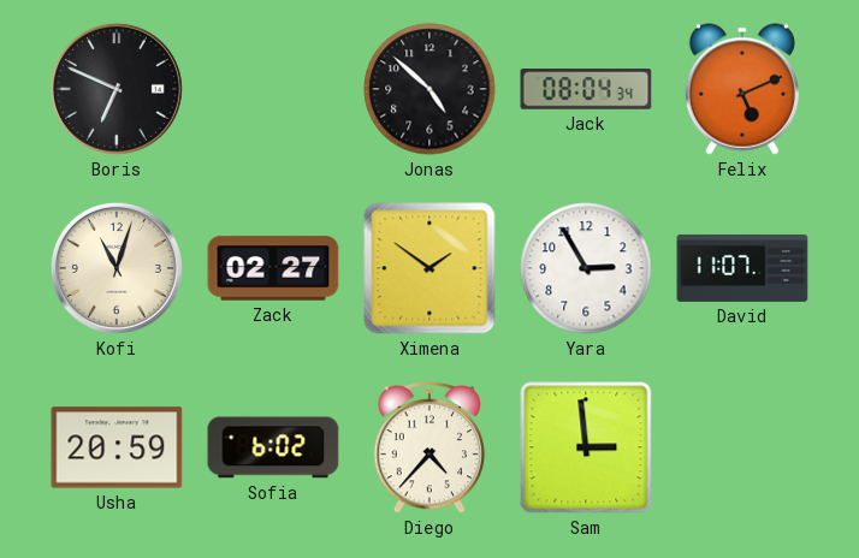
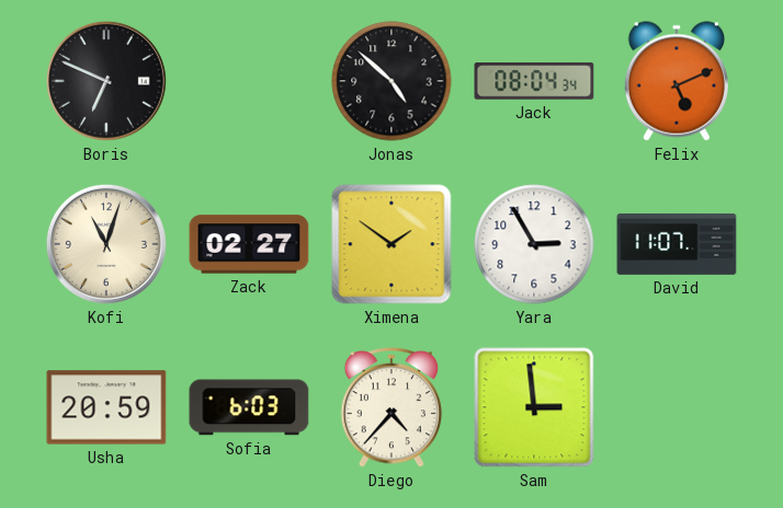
Sofia: 6:02 -> 6:03
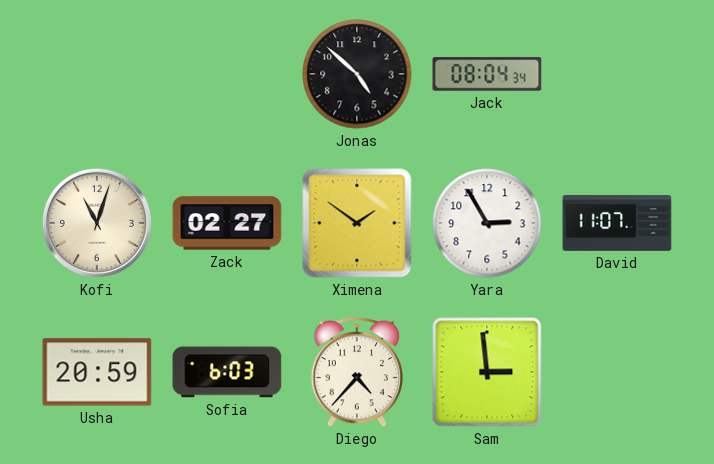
Boris: 6:49 -> none
Felix: 5:11 -> none
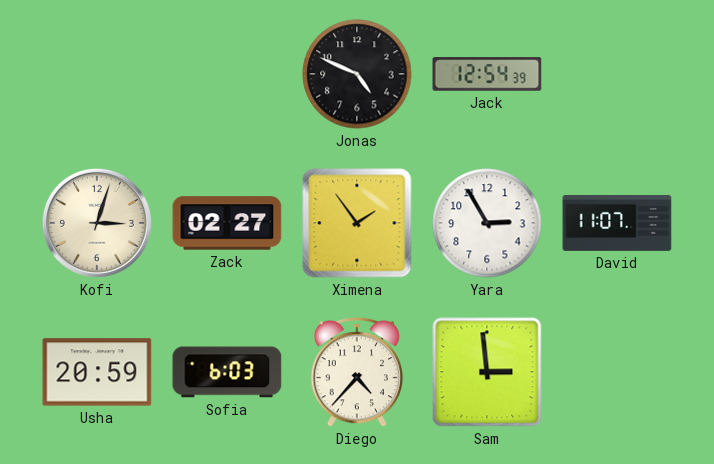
Jonas: 4:52 -> 4:49
Jack: 08:04 -> 12:54
Kofi: 11:03 -> 3:03
Ximena: 1:51 -> 1:54
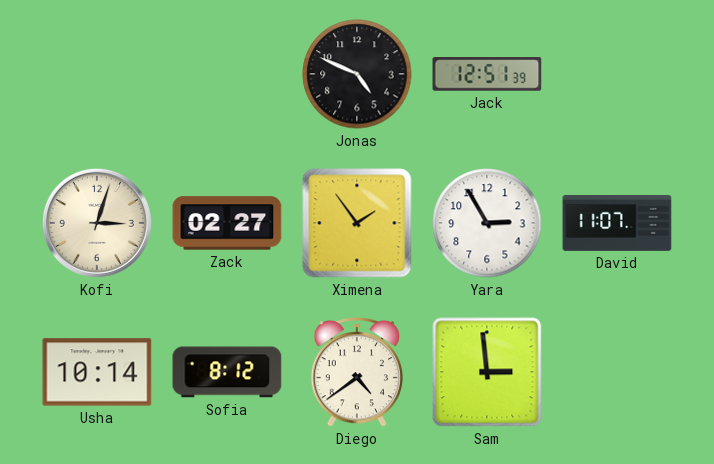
Jack: 12:54 -> 12:51
Usha: 20:59 -> 10:14
Sofia: 6:03 -> 8:12
Diego: 4:37 -> 4:39
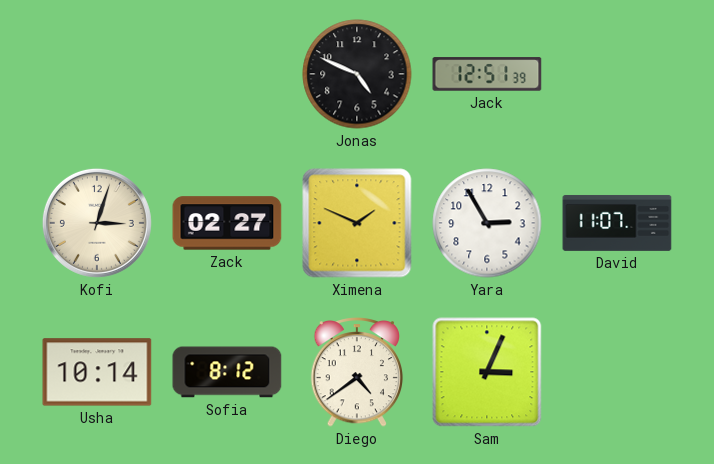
Ximena: 1:54 -> 1:49
Sam: 2:59 -> 3:04
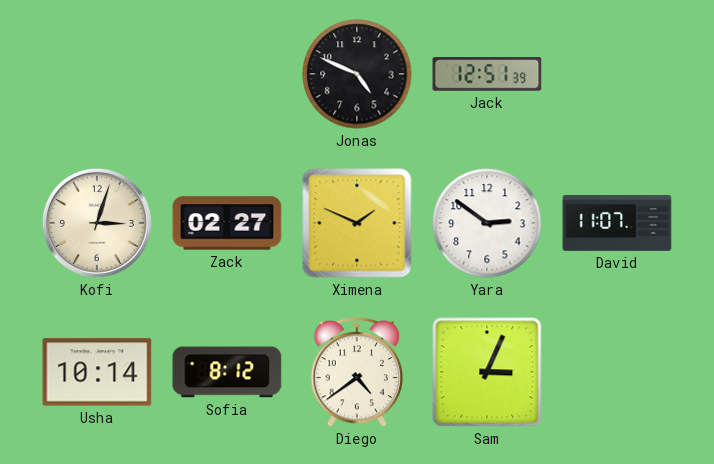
Yara: 2:55 -> 2:51
